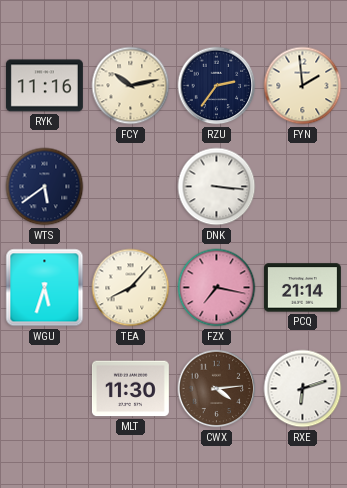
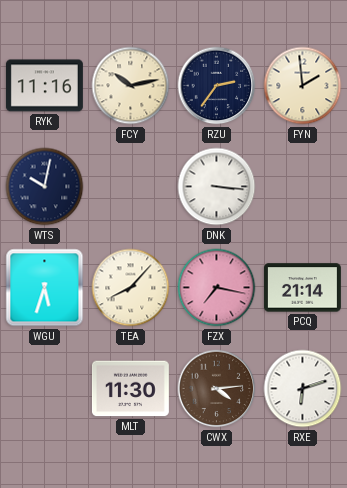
WTS: 5:39 -> 10:02
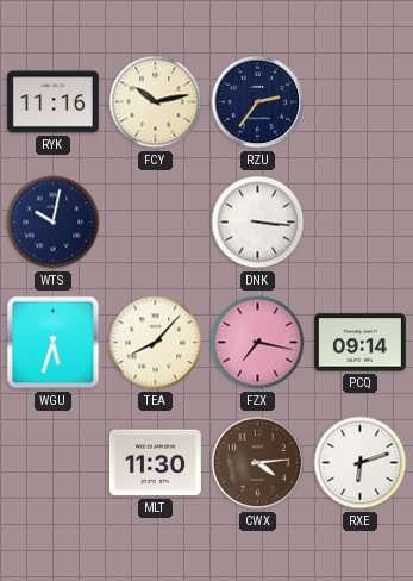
FYN: 1:59 -> none
PCQ: 21:14 -> 09:14
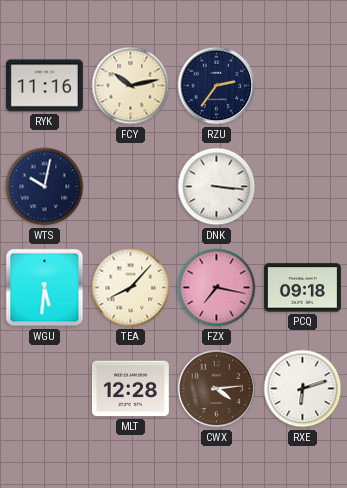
WGU: 5:33 -> 5:31
PCQ: 09:14 -> 09:18
MLT: 11:30 -> 12:28
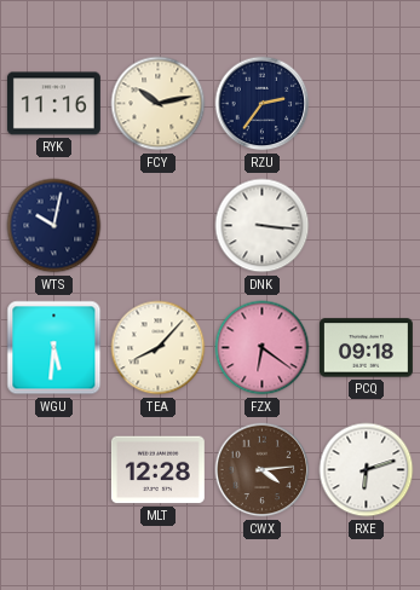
FZX: 7:17 -> 6:21
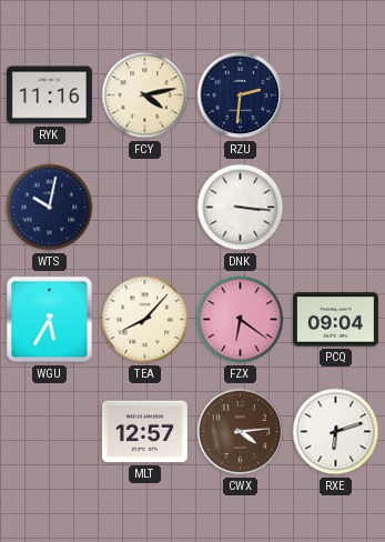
FCY: 10:13 -> 4:13
RZU: 2:36 -> 2:31
WGU: 5:31 -> 5:35
PCQ: 09:18 -> 09:04
MLT: 12:28 -> 12:57
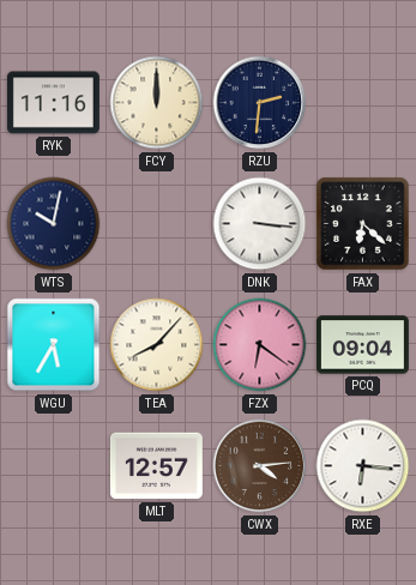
FCY: 4:13 -> 12:00
FAX: none -> 6:22
RXE: 6:12 -> 6:16
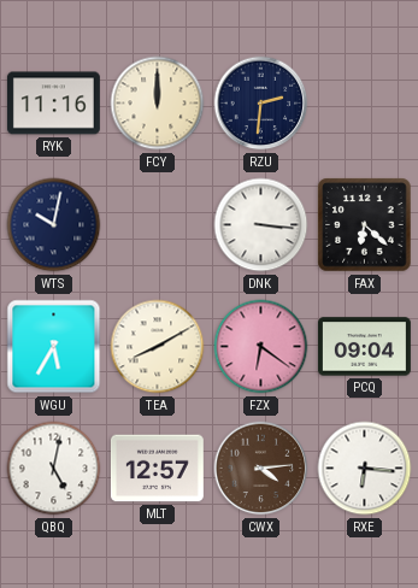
TEA: 8:07 -> 8:10
QBQ: none -> 5:02
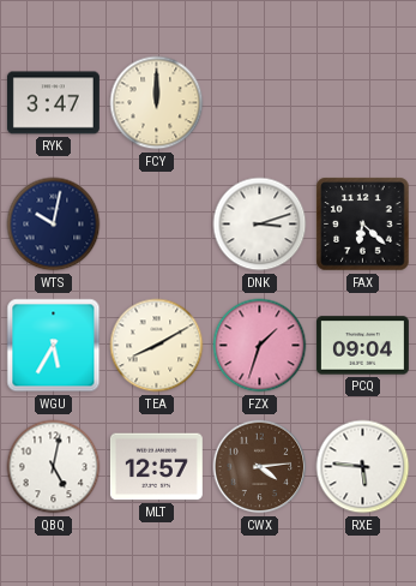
RYK: 11:16 -> 3:47
RZU: 2:31 -> none
DNK: 3:16 -> 3:12
FZX: 6:21 -> 1:33
RXE: 6:16 -> 5:46
